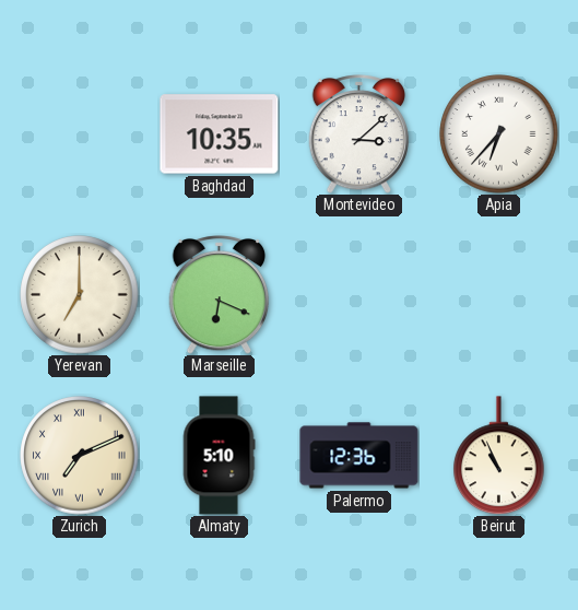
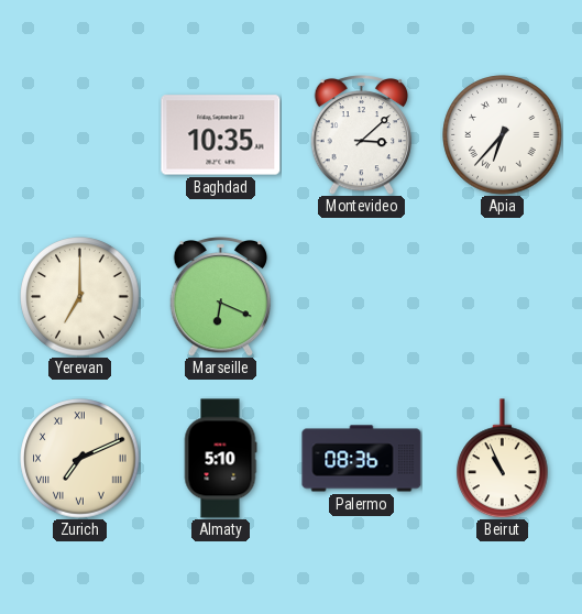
Palermo: 12:36 -> 08:36
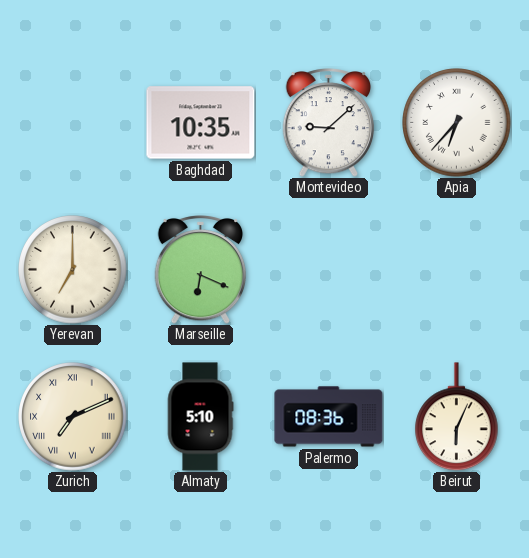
Montevideo: 3:08 -> 9:08
Beirut: 10:56 -> 6:04
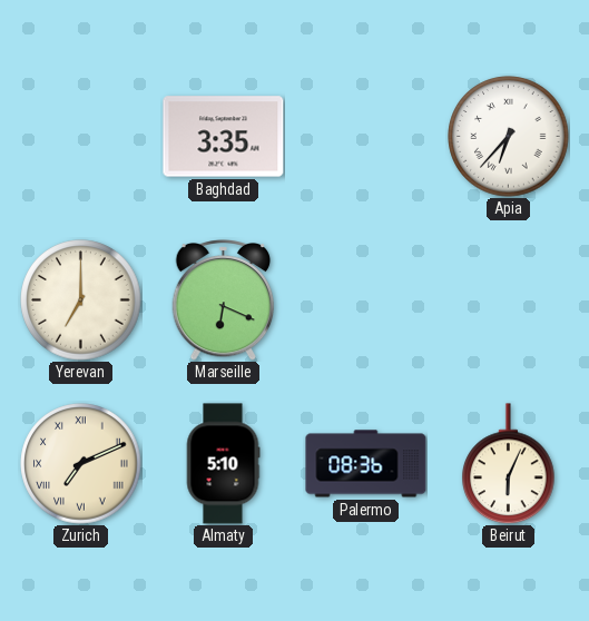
Baghdad: 10:35 -> 3:35
Montevideo: 9:08 -> none
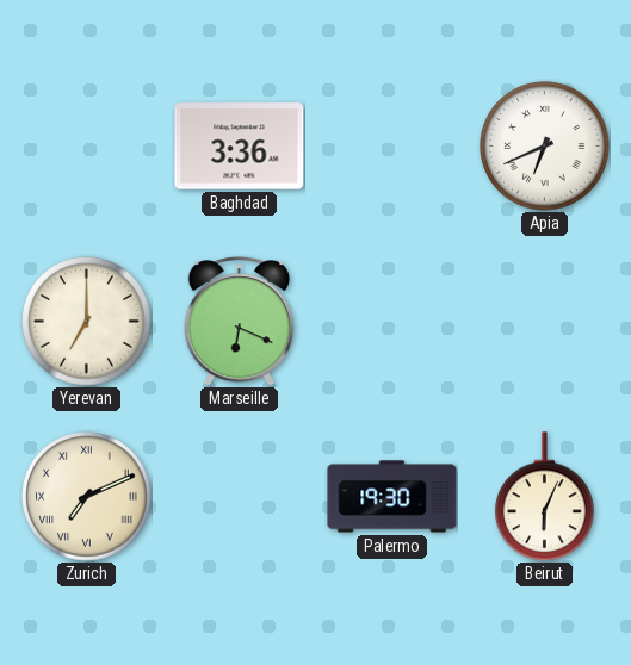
Baghdad: 3:35 -> 3:36
Apia: 6:37 -> 6:41
Almaty: 5:10 -> none
Palermo: 08:36 -> 19:30
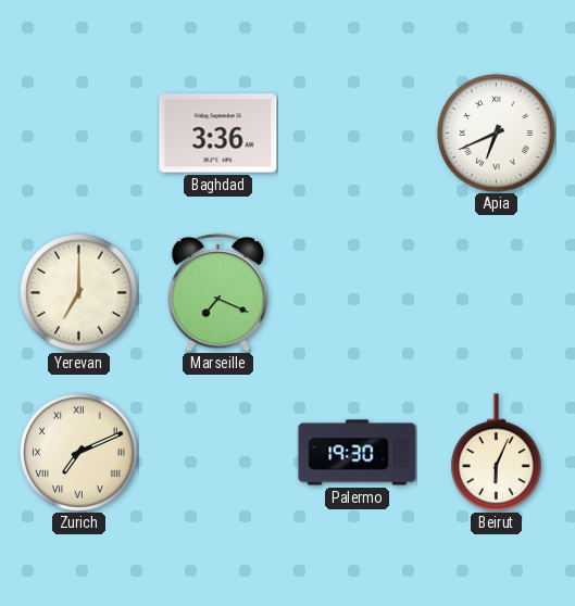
Marseille: 6:19 -> 7:19
